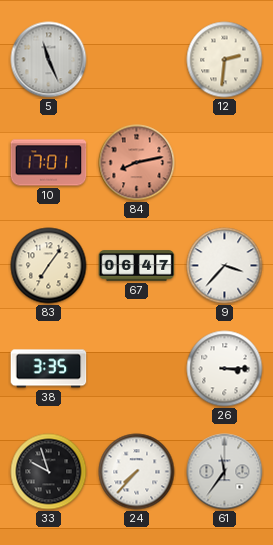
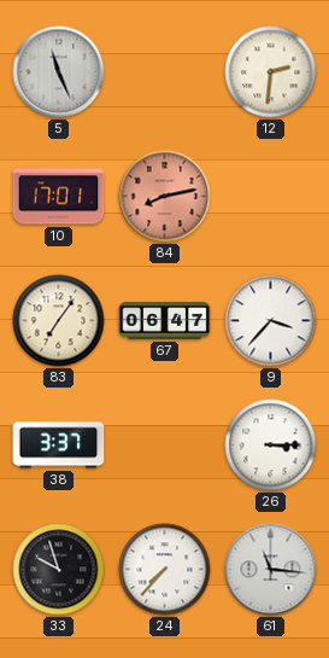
38: 3:35 -> 3:37
61: 11:36 -> 11:16
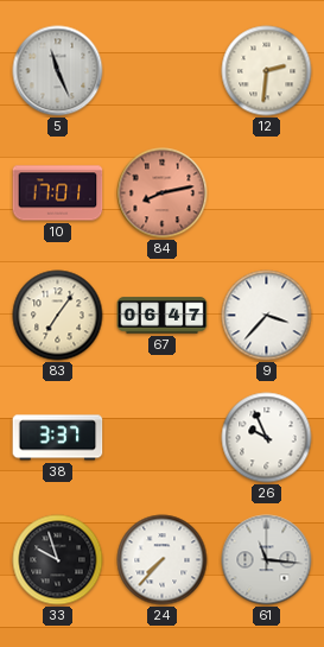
26: 3:15 -> 9:56
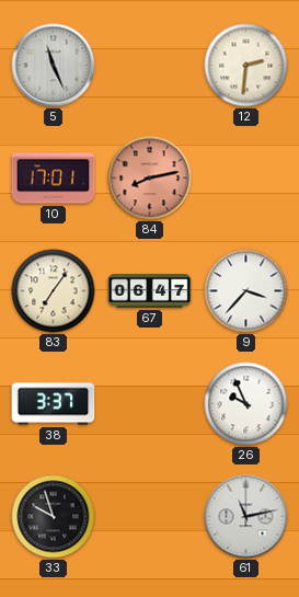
24: 7:37 -> none
61: 11:16 -> 11:13
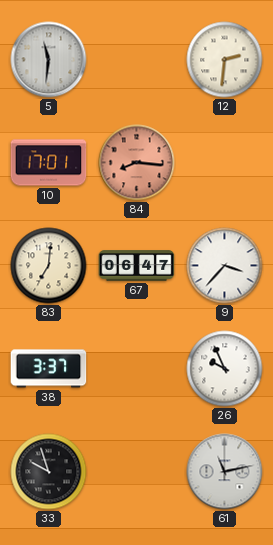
5: 11:26 -> 11:31
84: 8:13 -> 8:16
83: 7:06 -> 7:01
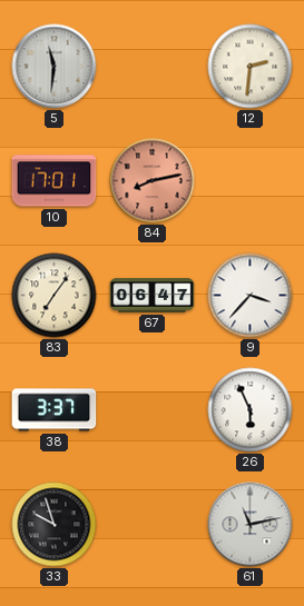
84: 8:16 -> 8:13
83: 7:01 -> 7:06
26: 9:56 -> 5:56
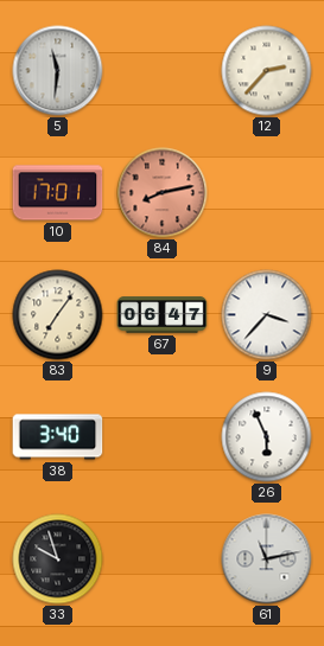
12: 2:31 -> 2:37
38: 3:37 -> 3:40
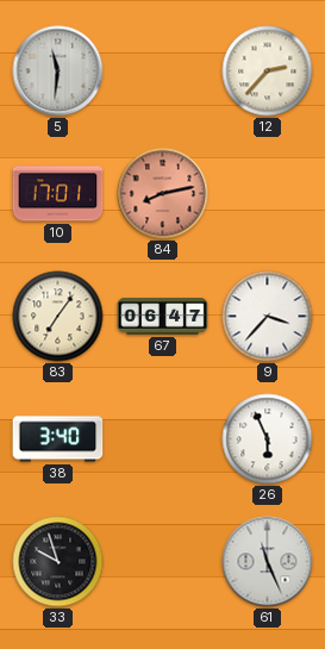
61: 11:13 -> 11:26
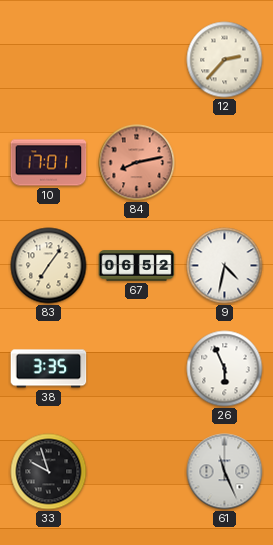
5: 11:31 -> none
67: 06:47 -> 06:52
9: 3:37 -> 4:32
38: 3:40 -> 3:35
